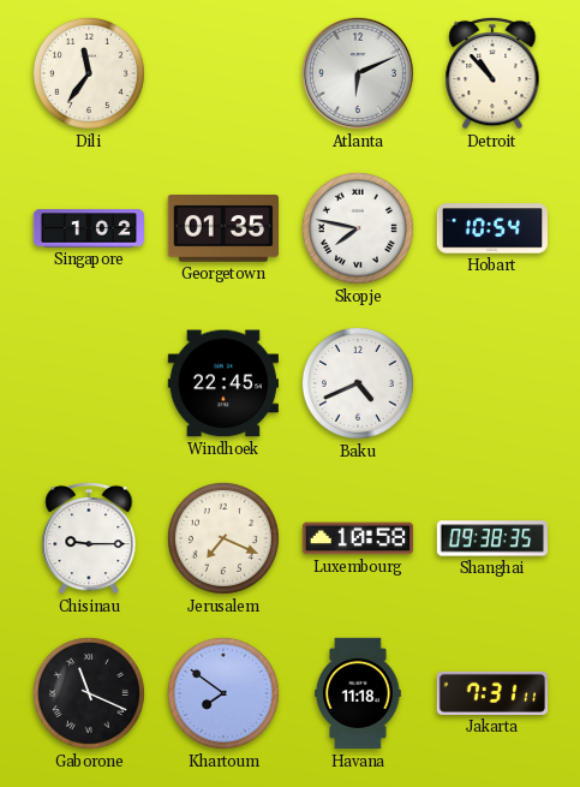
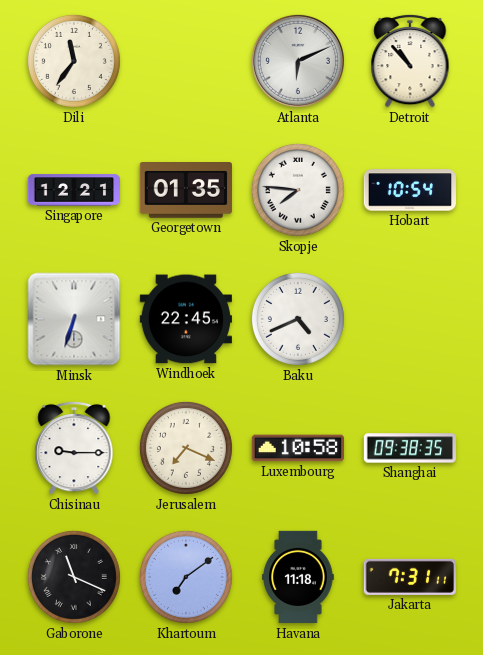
Singapore: 1:02 -> 12:21
Skopje: 7:47 -> 7:46
Minsk: none -> 6:33
Khartoum: 7:51 -> 7:09
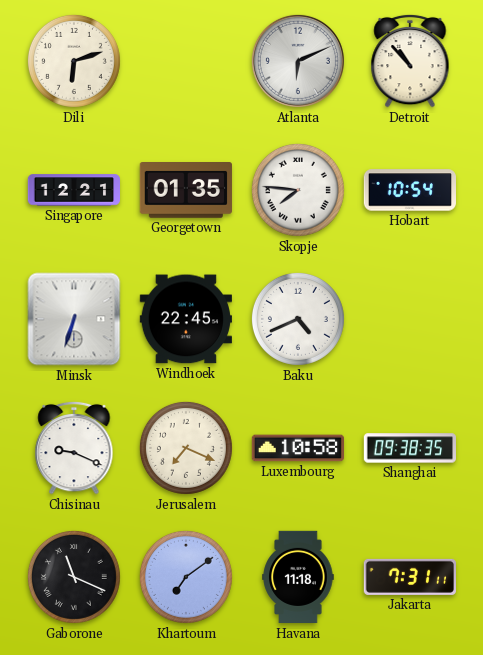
Dili: 11:36 -> 6:12
Chisinau: 9:15 -> 9:19
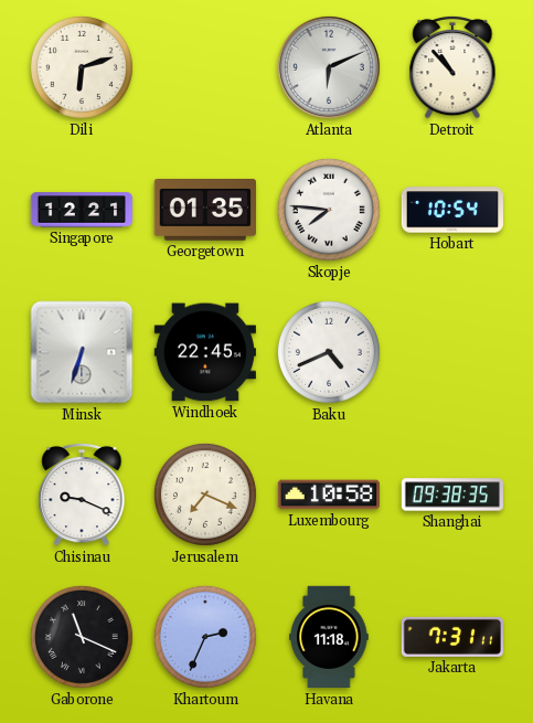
Khartoum: 7:09 -> 2:34
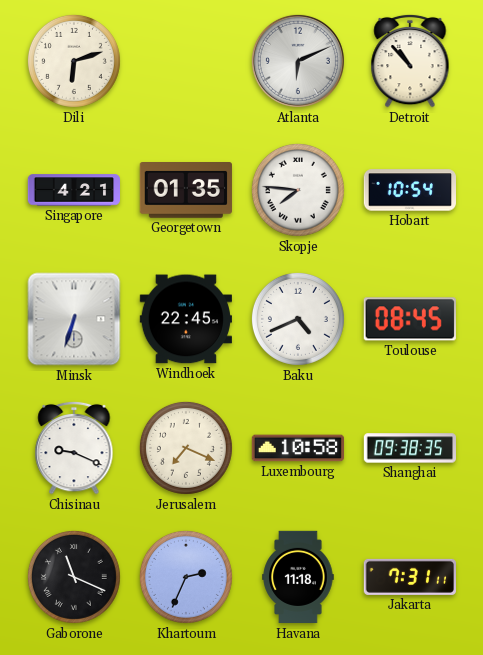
Singapore: 12:21 -> 4:21
Toulouse: none -> 08:45
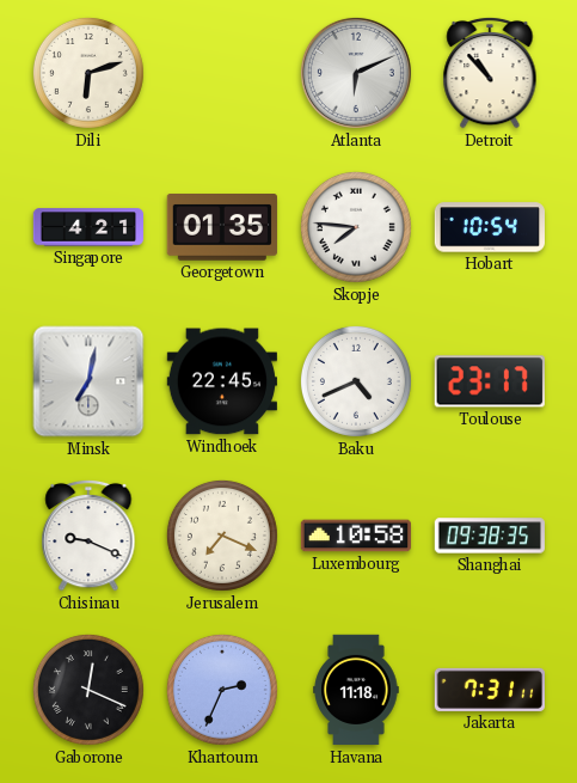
Minsk: 6:33 -> 7:02
Toulouse: 08:45 -> 23:17
Gaborone: 11:19 -> 12:19
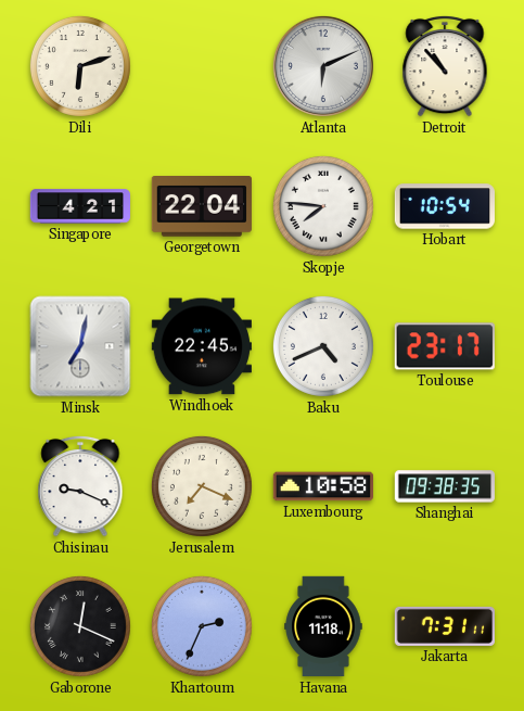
Georgetown: 01:35 -> 22:04
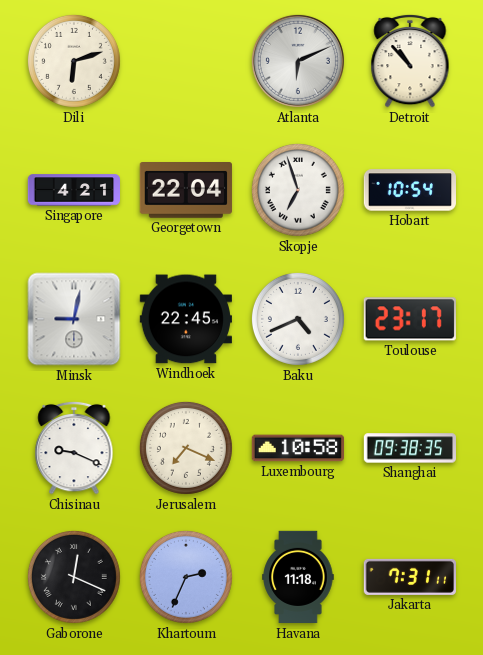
Skopje: 7:46 -> 6:57
Minsk: 7:02 -> 9:02
